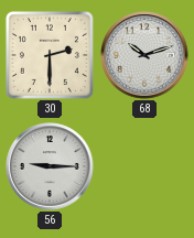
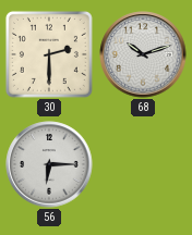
56: 9:15 -> 6:15
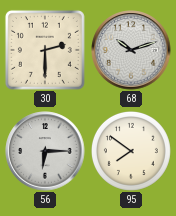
95: none -> 7:51
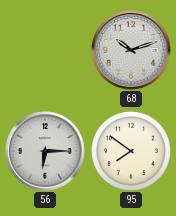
30: 2:30 -> none
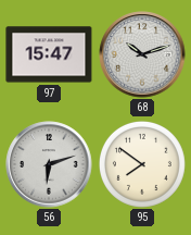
97: none -> 15:47
56: 6:15 -> 6:12
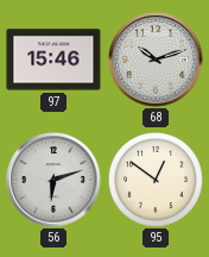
97: 15:47 -> 15:46
95: 7:51 -> 12:51
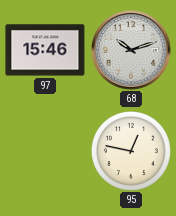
56: 6:12 -> none
95: 12:51 -> 12:47
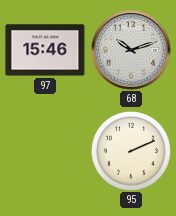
95: 12:47 -> 2:11
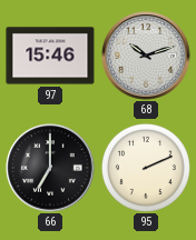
66: none -> 7:00
